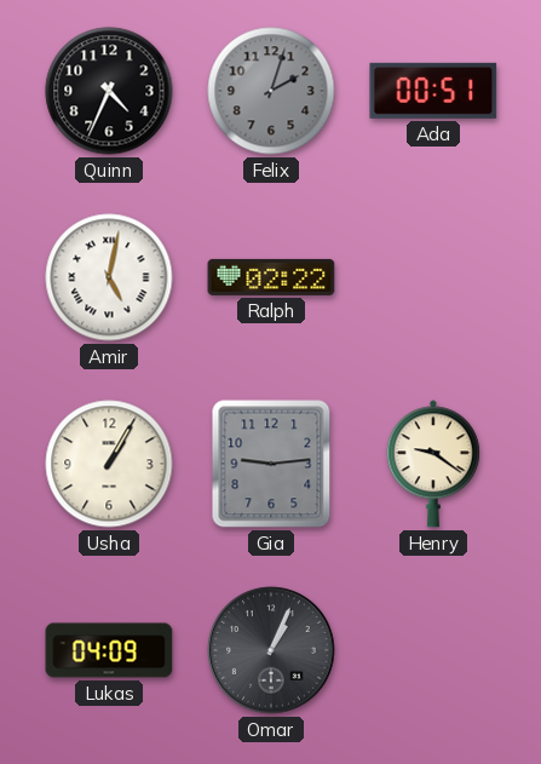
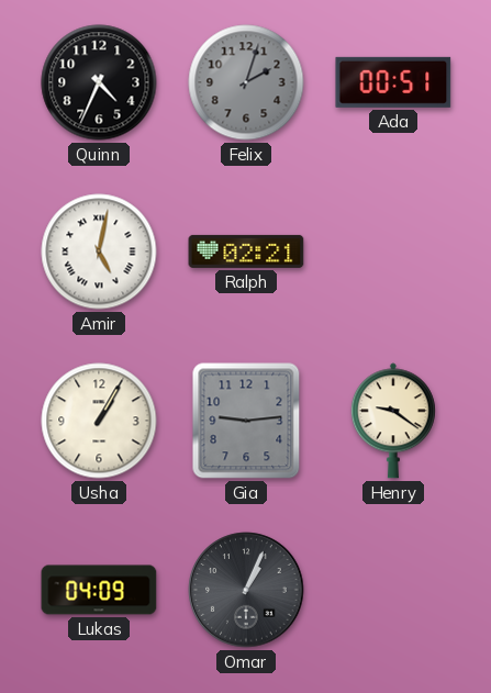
Ralph: 02:22 -> 02:21
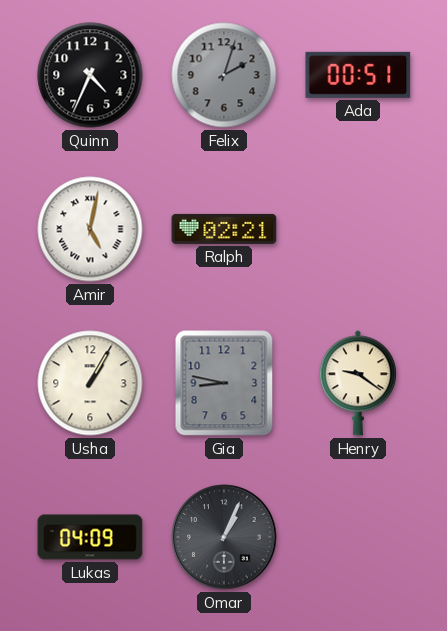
Gia: 9:14 -> 8:47
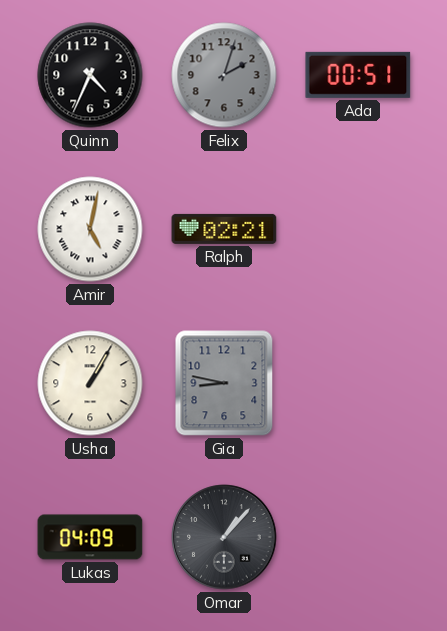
Henry: 9:21 -> none
Omar: 1:04 -> 1:07
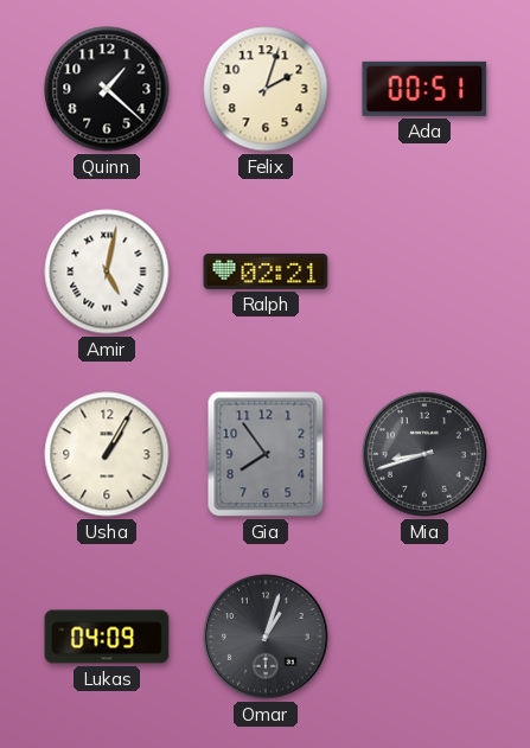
Quinn: 4:34 -> 1:22
Felix dial: grey -> cream
Gia: 8:47 -> 7:54
Mia: none -> 8:42
Omar: 1:07 -> 1:03
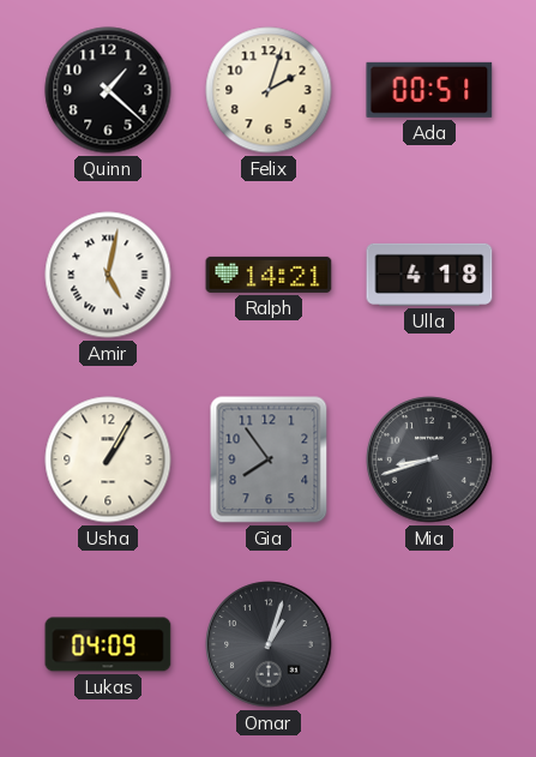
Ralph: 02:21 -> 14:21
Ulla: none -> 4:18
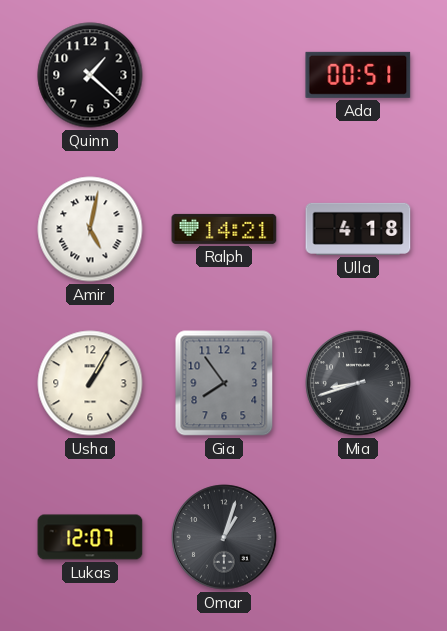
Felix: 2:03 -> none
Lukas: 04:09 -> 12:07
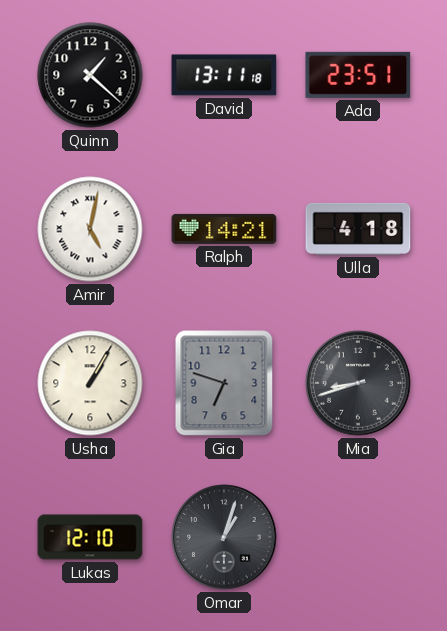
David: none -> 13:11
Ada: 00:51 -> 23:51
Gia: 7:54 -> 6:48
Lukas: 12:07 -> 12:10
